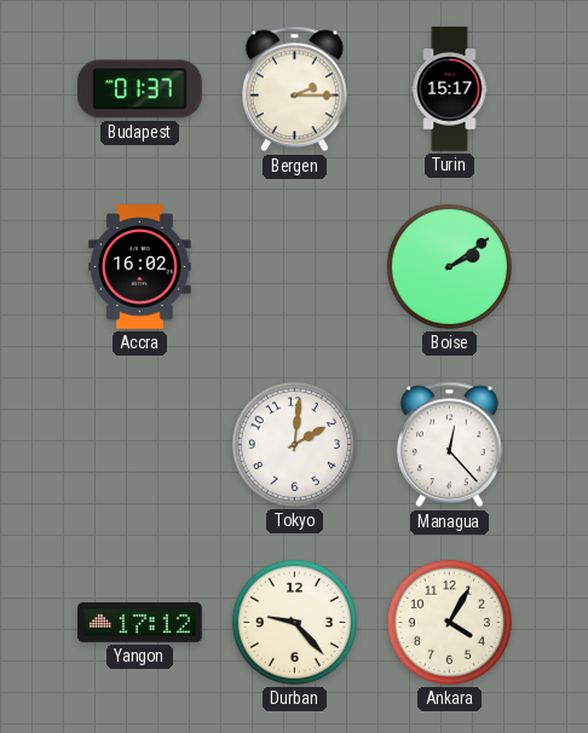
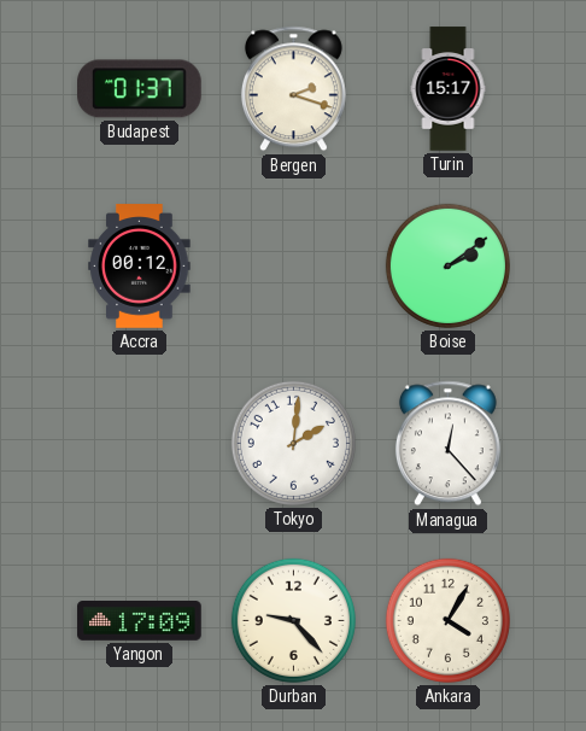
Bergen: 2:15 -> 2:18
Accra: 16:02 -> 00:12
Yangon: 17:12 -> 17:09
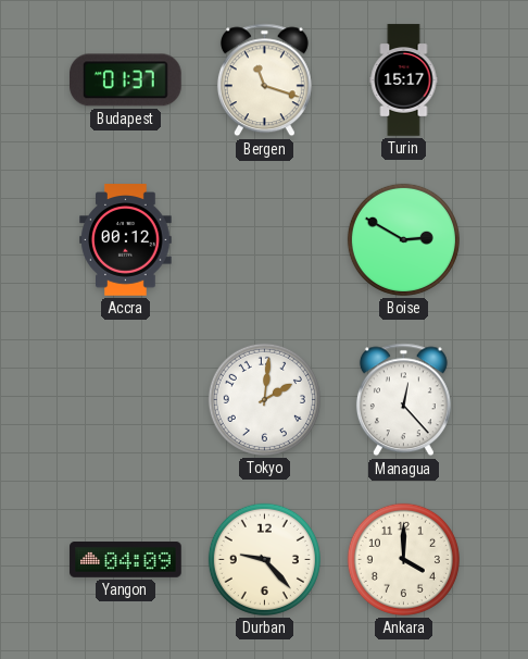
Bergen: 2:18 -> 11:18
Boise: 2:09 -> 2:50
Yangon: 17:09 -> 04:09
Ankara: 4:05 -> 4:00
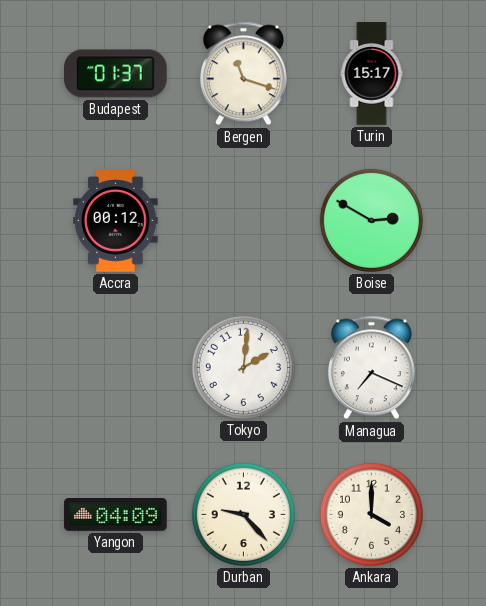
Managua: 12:23 -> 7:19
